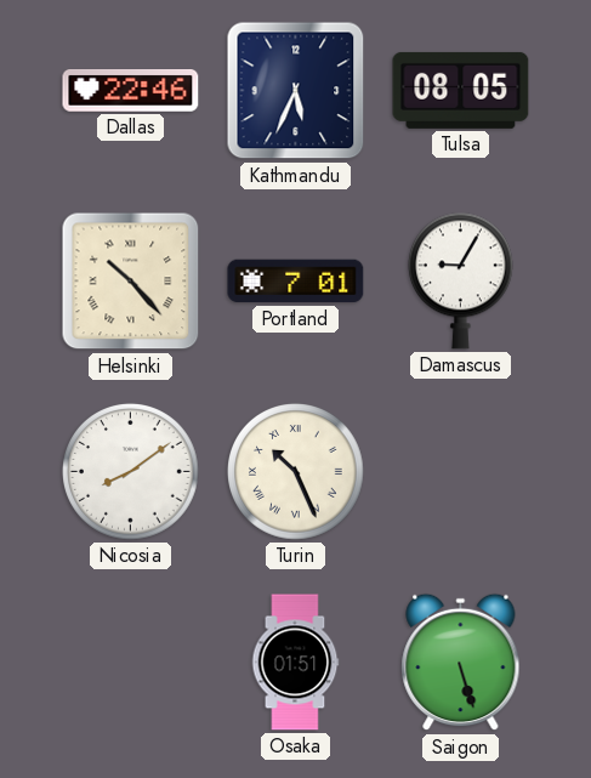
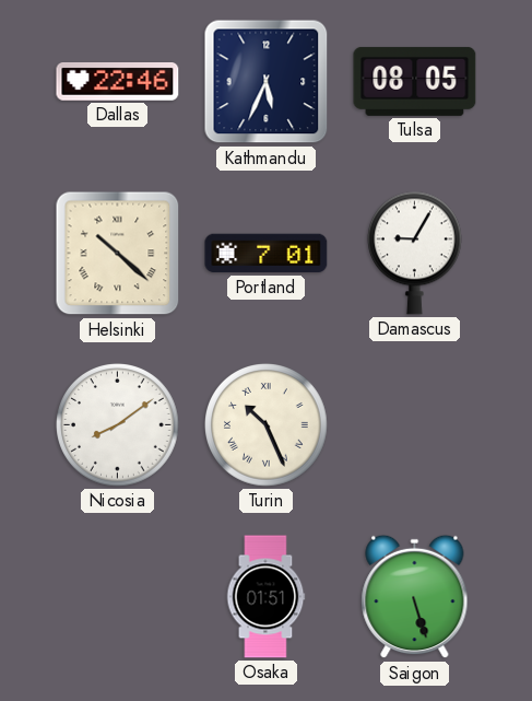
Helsinki: 10:23 -> 10:22
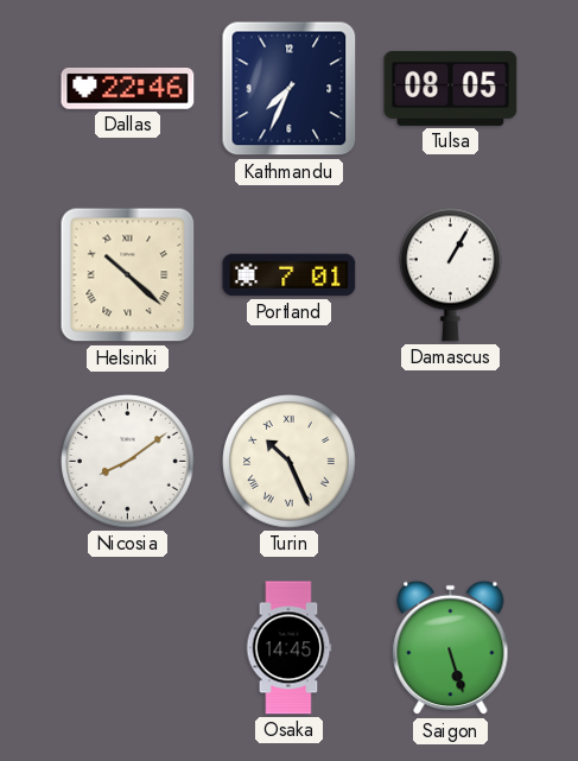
Kathmandu: 5:34 -> 7:34
Damascus: 9:05 -> 1:05
Osaka: 01:51 -> 14:45
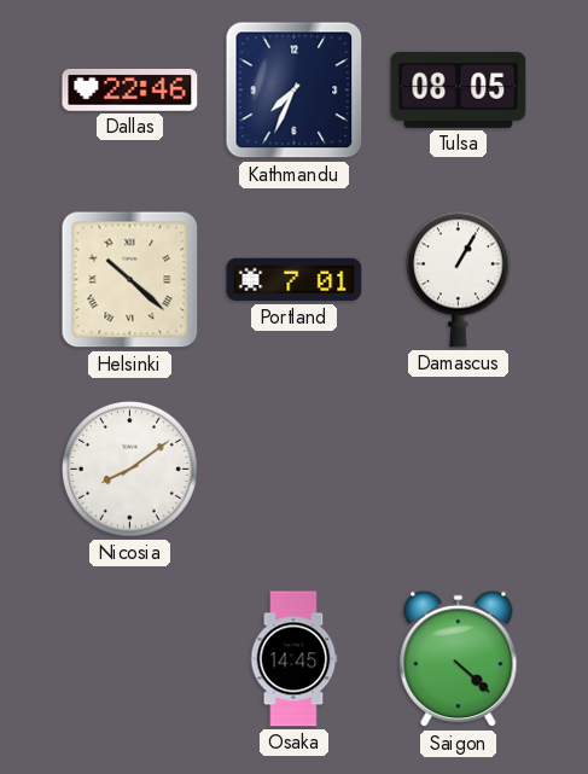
Turin: 10:26 -> none
Saigon: 5:27 -> 4:22
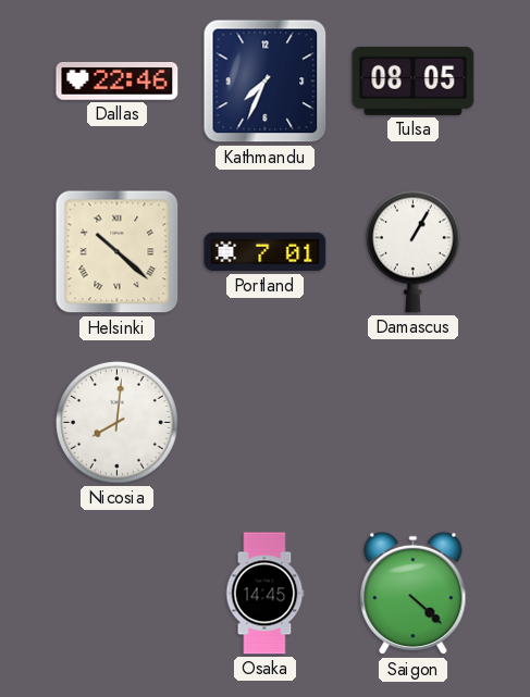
Nicosia: 8:09 -> 8:01
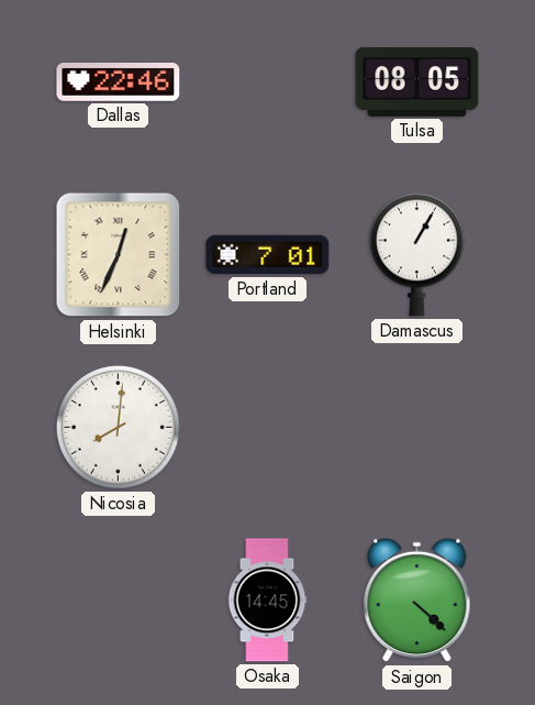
Kathmandu: 7:34 -> none
Helsinki: 10:22 -> 12:34
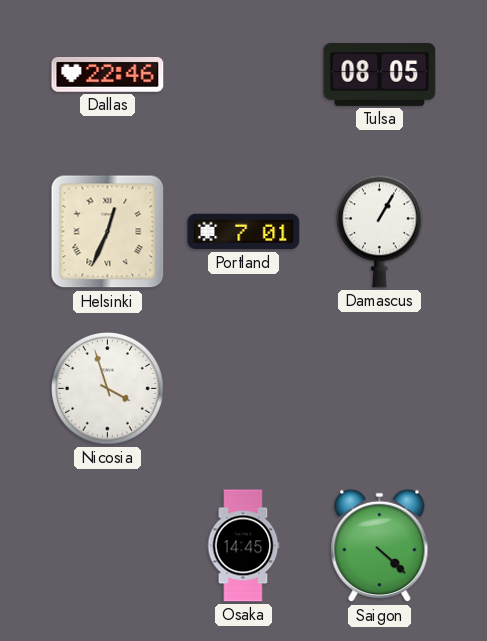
Nicosia: 8:01 -> 3:57
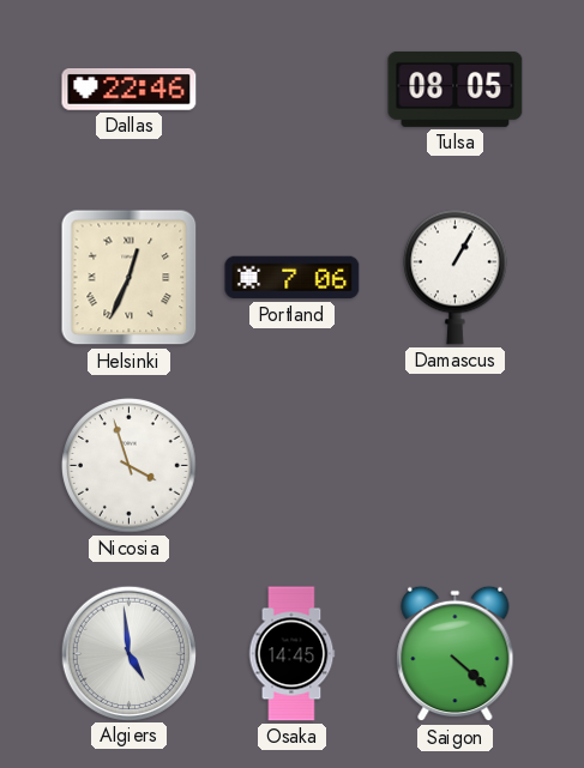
Portland: 7:01 -> 7:06
Algiers: none -> 4:59
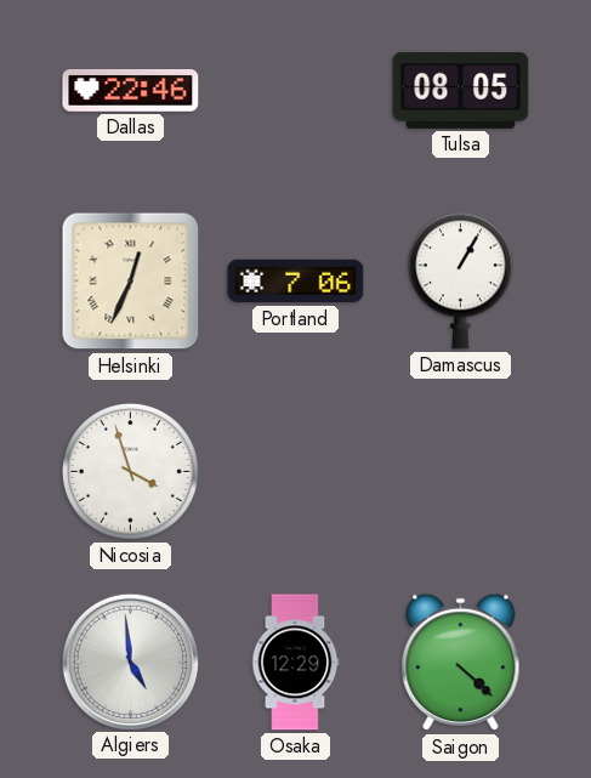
Osaka: 14:45 -> 12:29
